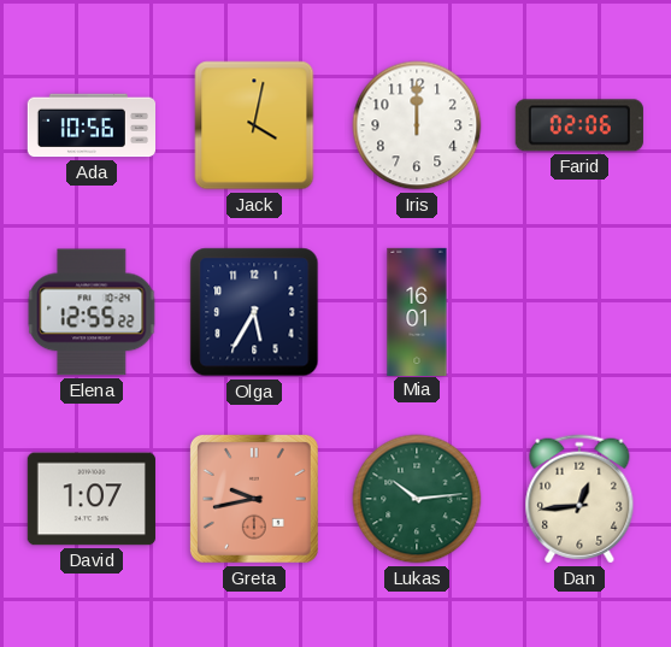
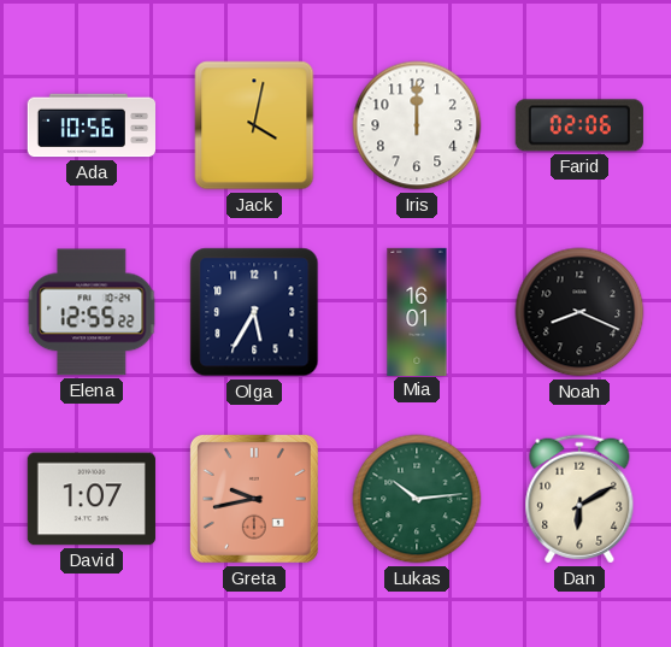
Noah: none -> 8:19
Dan: 12:44 -> 6:10
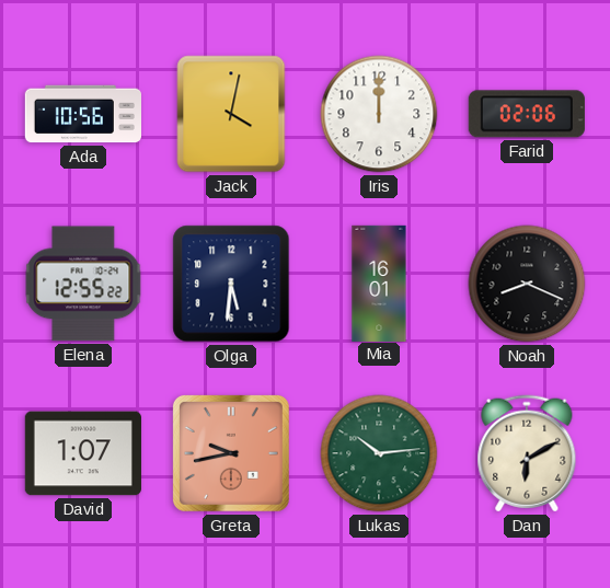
Olga: 5:35 -> 5:31
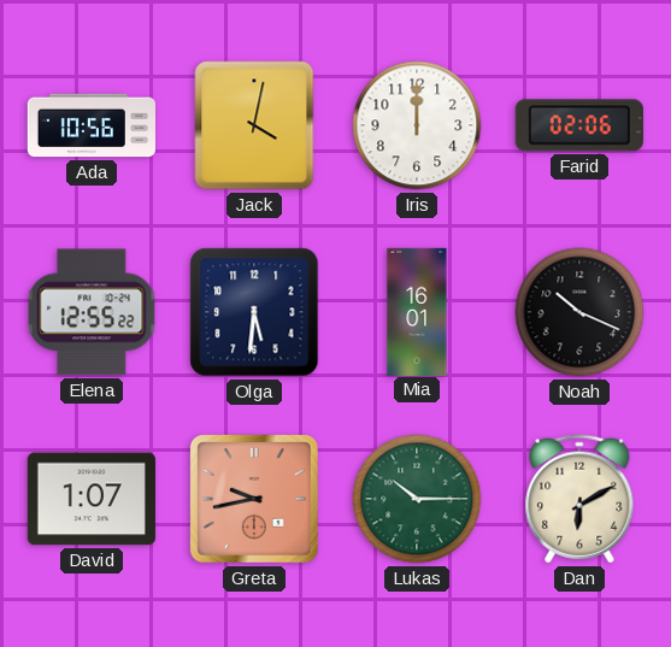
Noah: 8:19 -> 10:19
Lukas: 10:14 -> 10:15
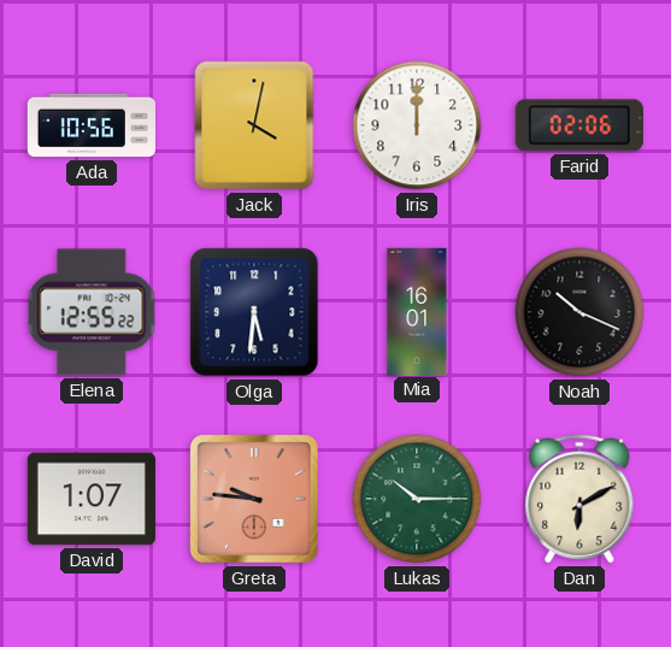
Greta: 9:43 -> 9:46
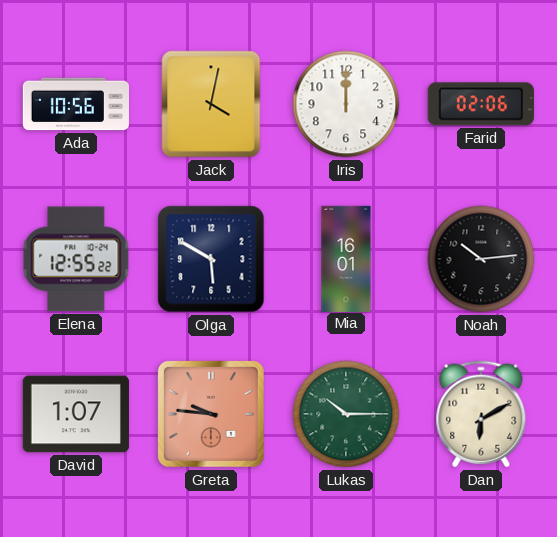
Olga: 5:31 -> 5:50
Noah: 10:19 -> 10:14
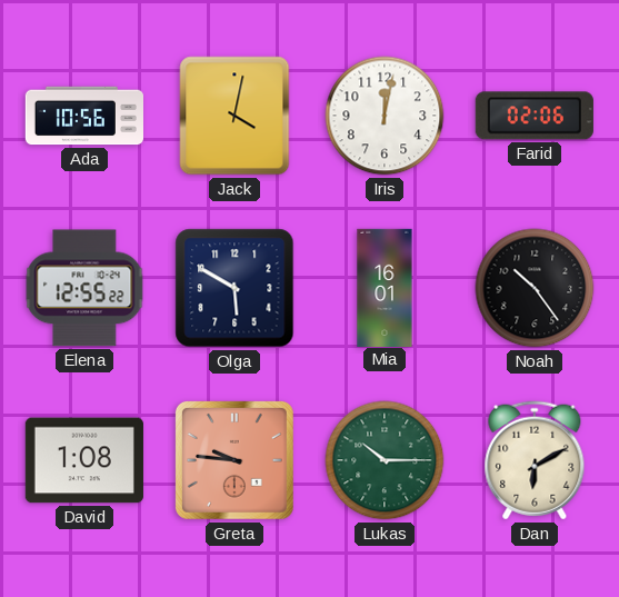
Iris: 12:00 -> 12:02
Noah: 10:14 -> 10:24
David: 1:07 -> 1:08
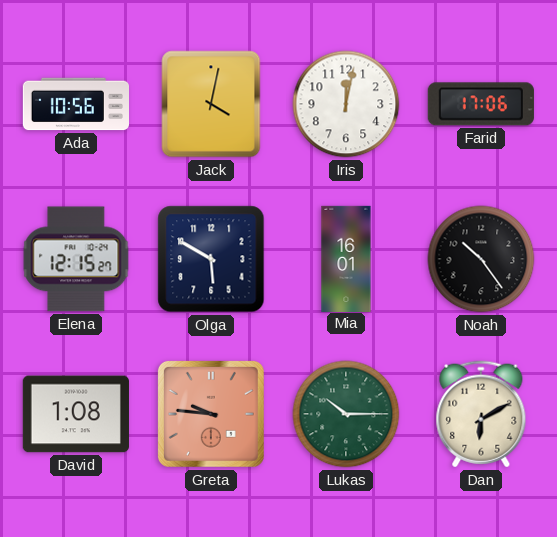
Farid: 02:06 -> 17:06
Elena: 12:55 -> 12:15
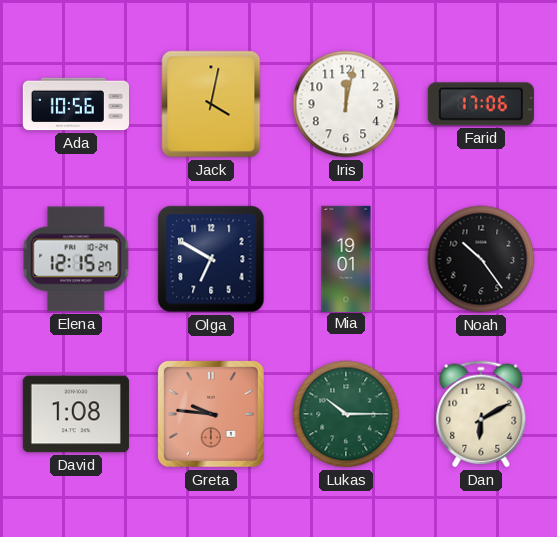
Olga: 5:50 -> 6:50
Mia: 16:01 -> 19:01
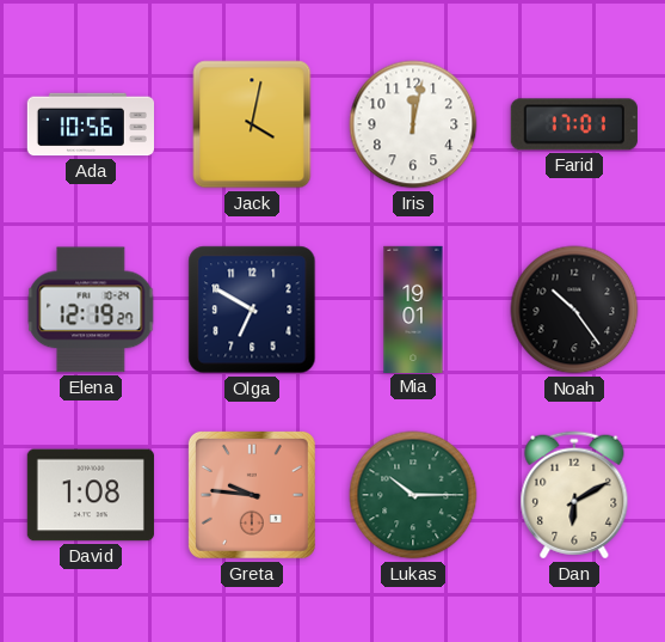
Farid: 17:06 -> 17:01
Elena: 12:15 -> 12:19
